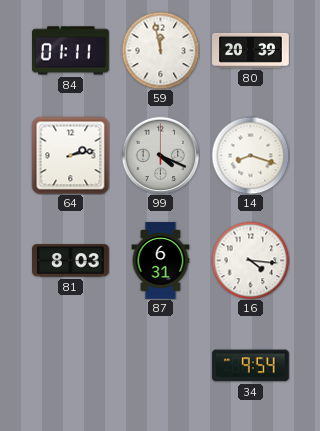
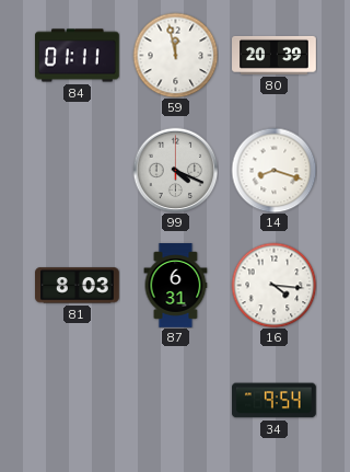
64: 2:13 -> none
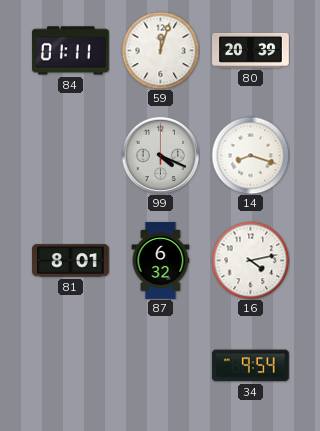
59: 11:58 -> 12:03
81: 8:03 -> 8:01
87: 6:31 -> 6:32
16: 4:16 -> 4:13
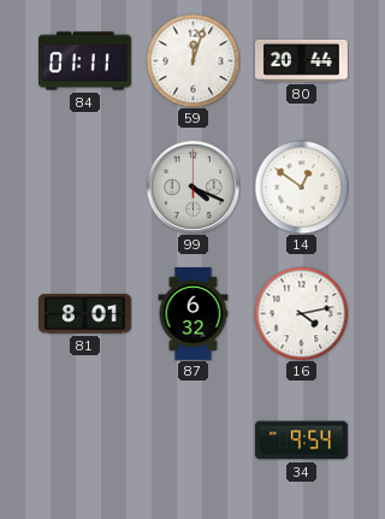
80: 20:39 -> 20:44
14: 8:18 -> 12:51
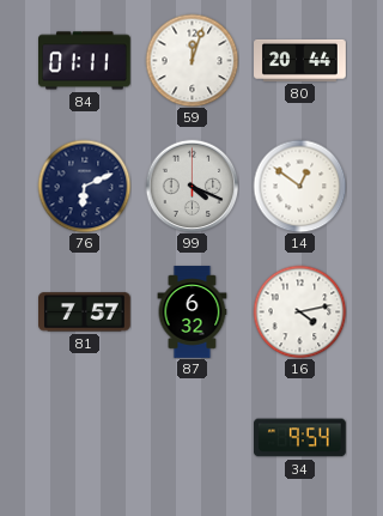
76: none -> 6:11
81: 8:01 -> 7:57
